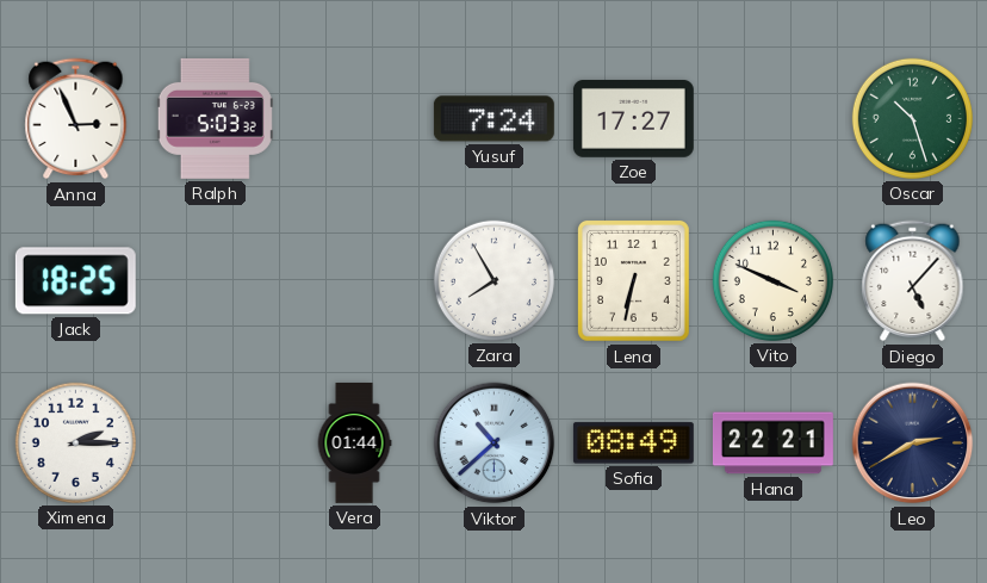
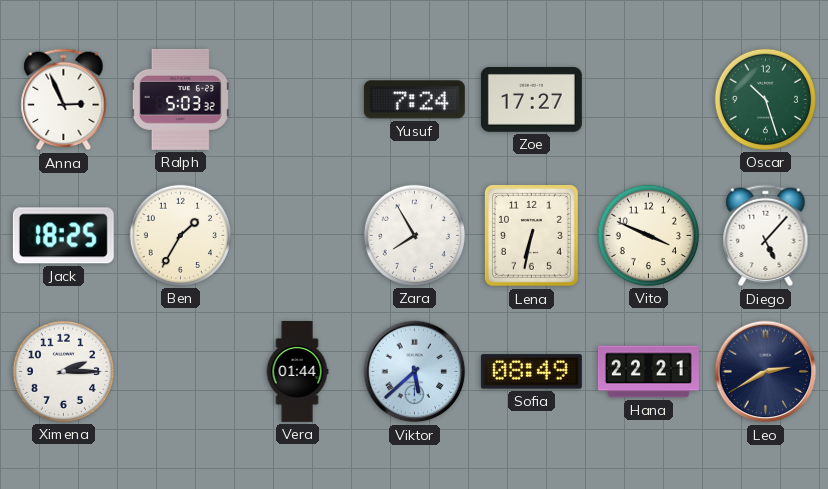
Ben: none -> 1:35
Viktor: 10:38 -> 5:38
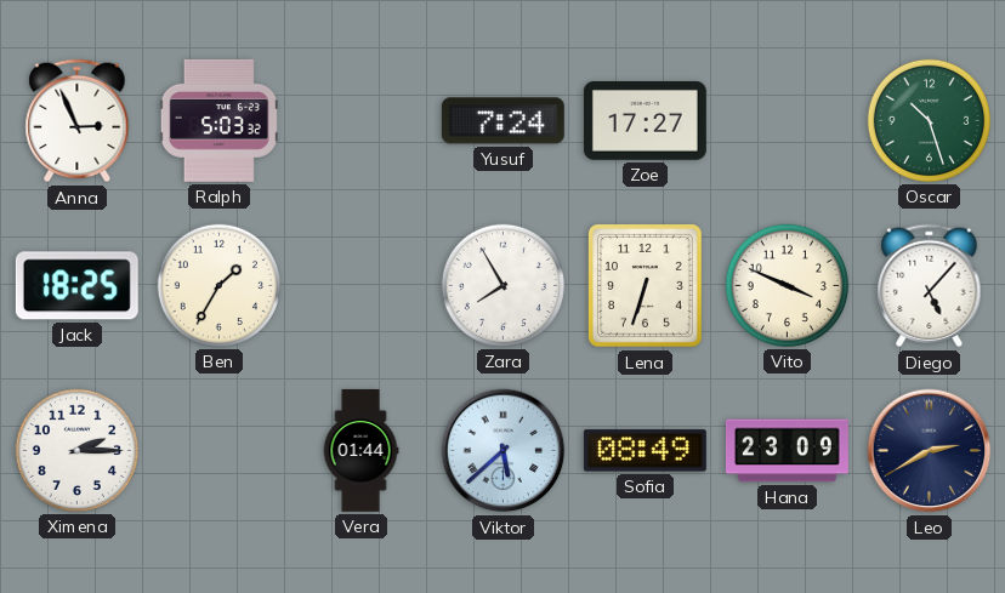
Lena: 6:32 -> 6:33
Hana: 22:21 -> 23:09
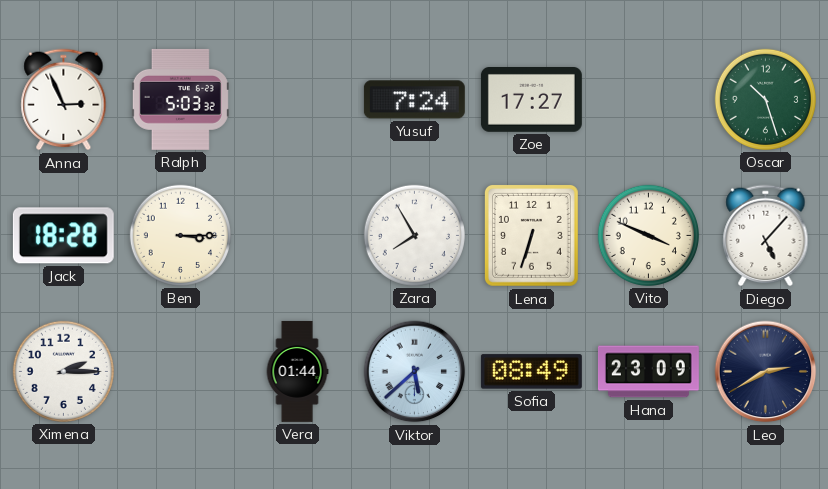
Jack: 18:25 -> 18:28
Ben: 1:35 -> 3:15
